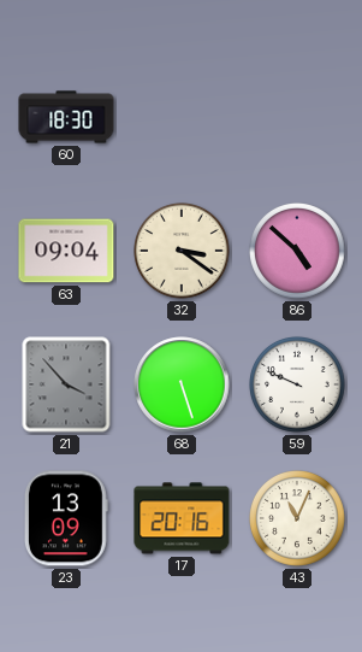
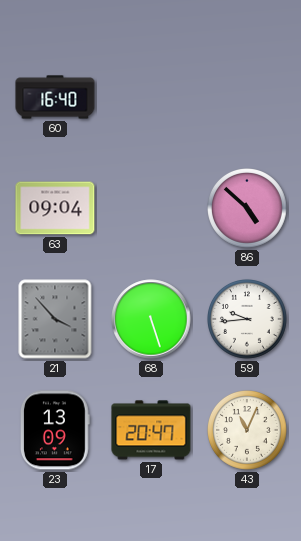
60: 18:30 -> 16:40
32: 3:21 -> none
59: 9:49 -> 9:44
17: 20:16 -> 20:47
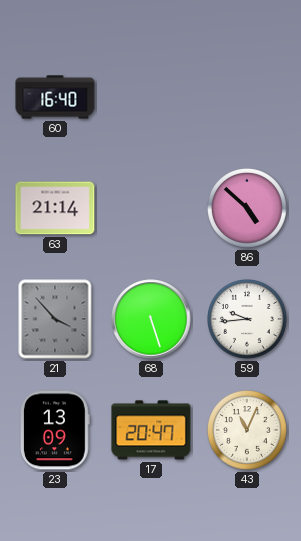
63: 09:04 -> 21:14
